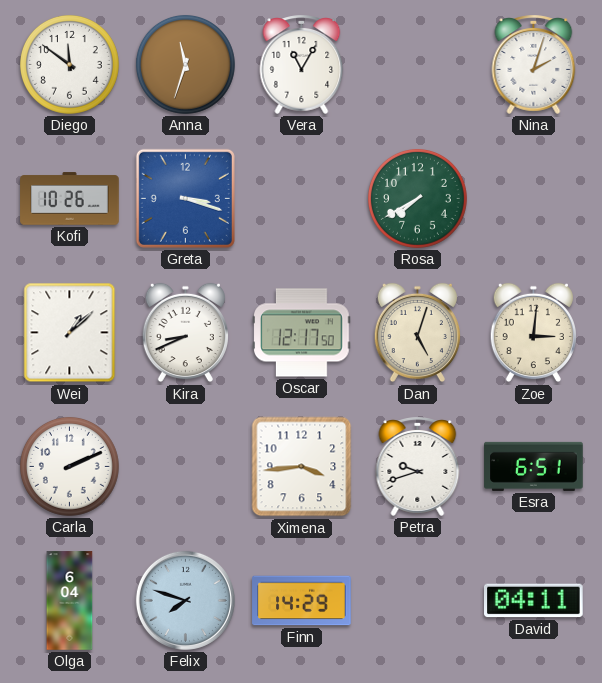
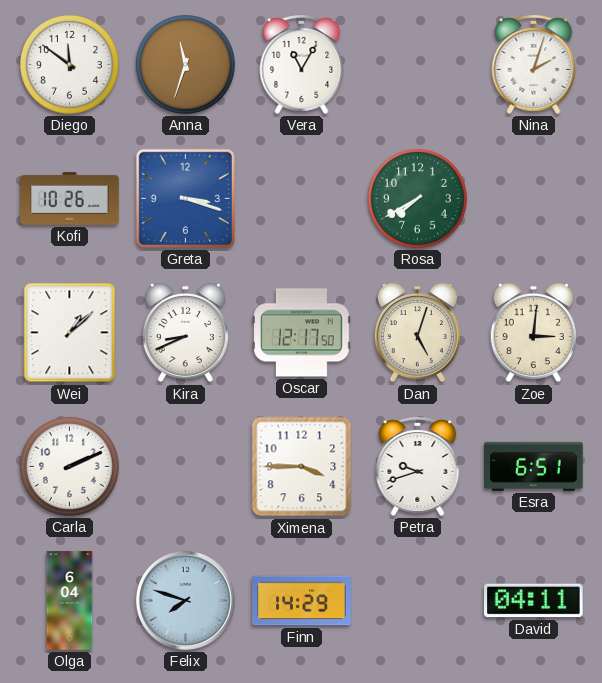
Ximena: 3:44 -> 3:45
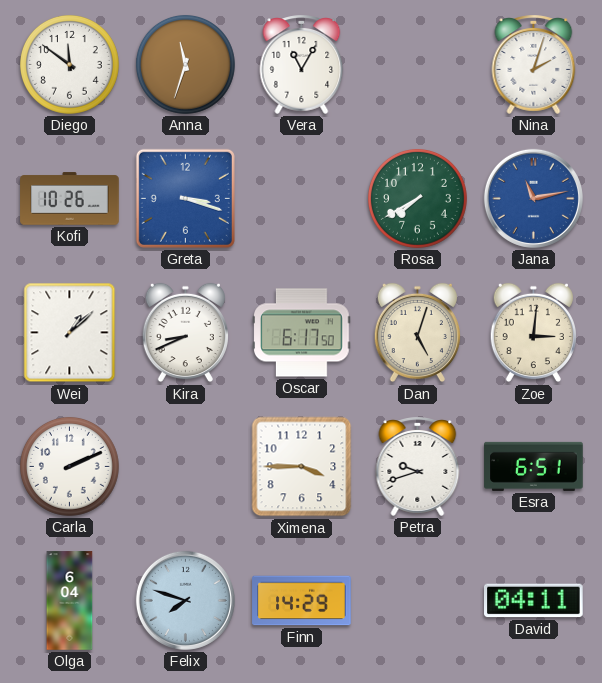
Jana: none -> 11:13
Oscar: 12:17 -> 6:17
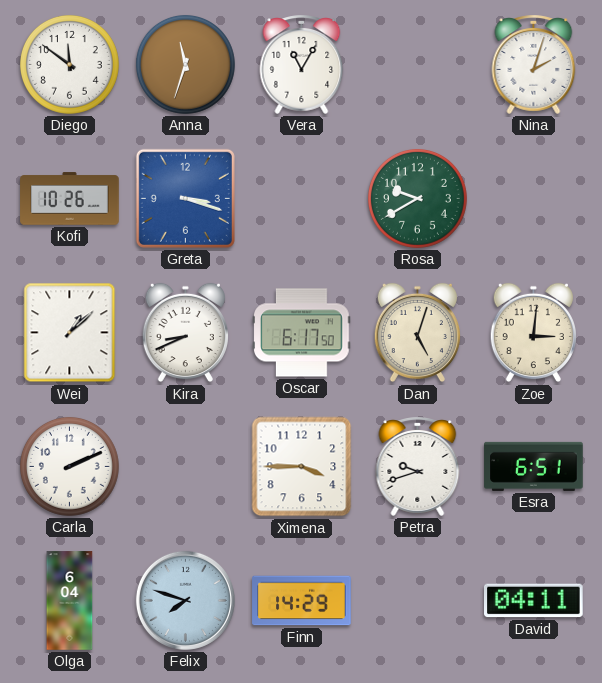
Rosa: 7:40 -> 9:40
Jana: 11:13 -> none
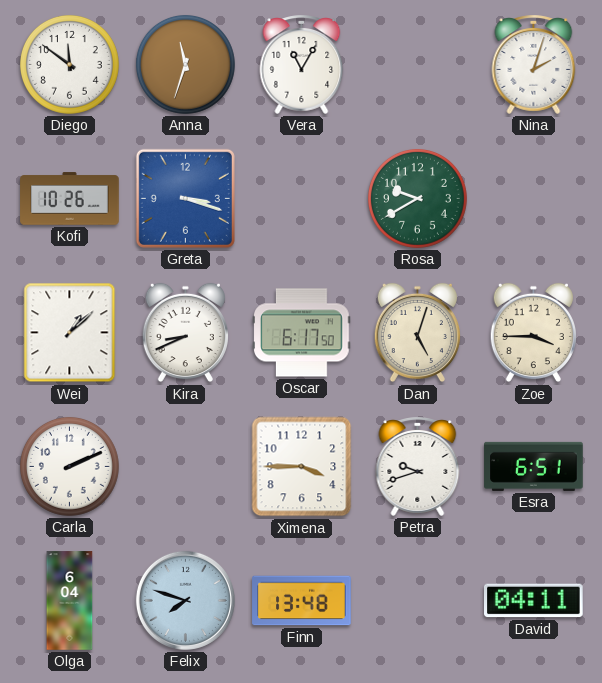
Zoe: 3:01 -> 3:45
Finn: 14:29 -> 13:48
